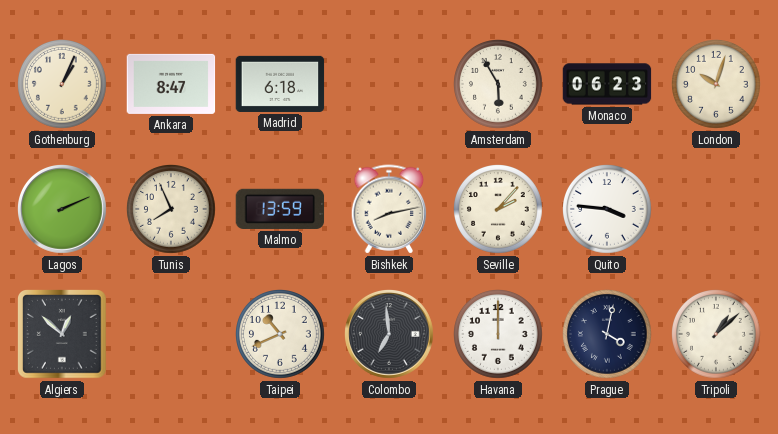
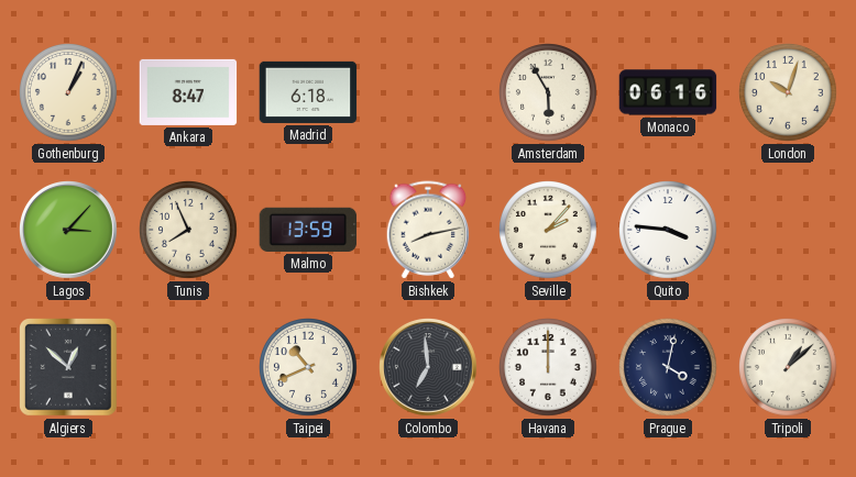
Monaco: 06:23 -> 06:16
Lagos: 2:11 -> 3:07
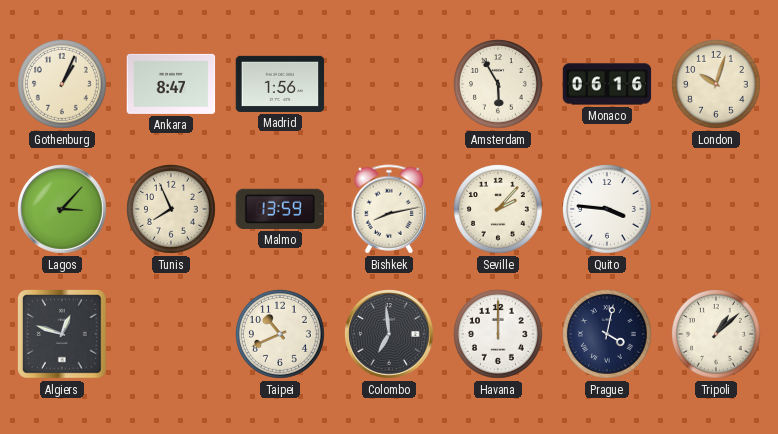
Madrid: 6:18 -> 1:56
Algiers: 12:52 -> 12:48
